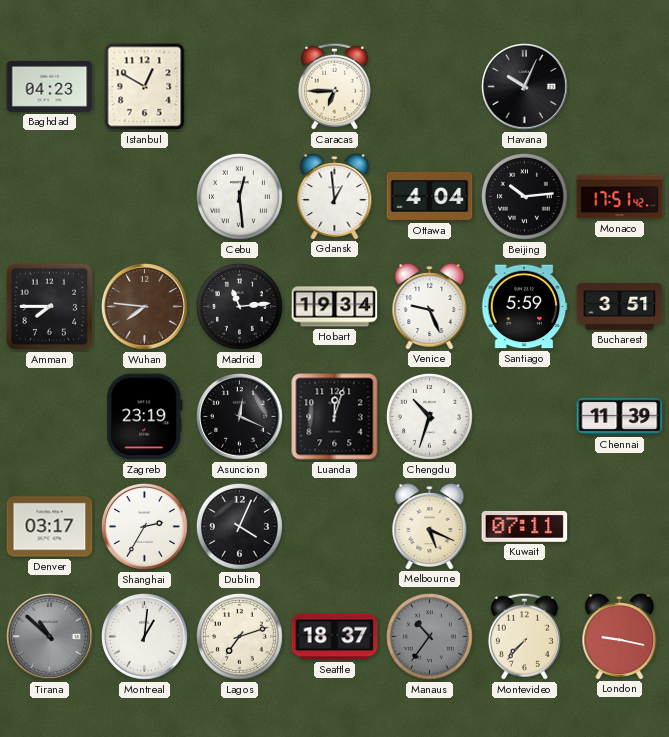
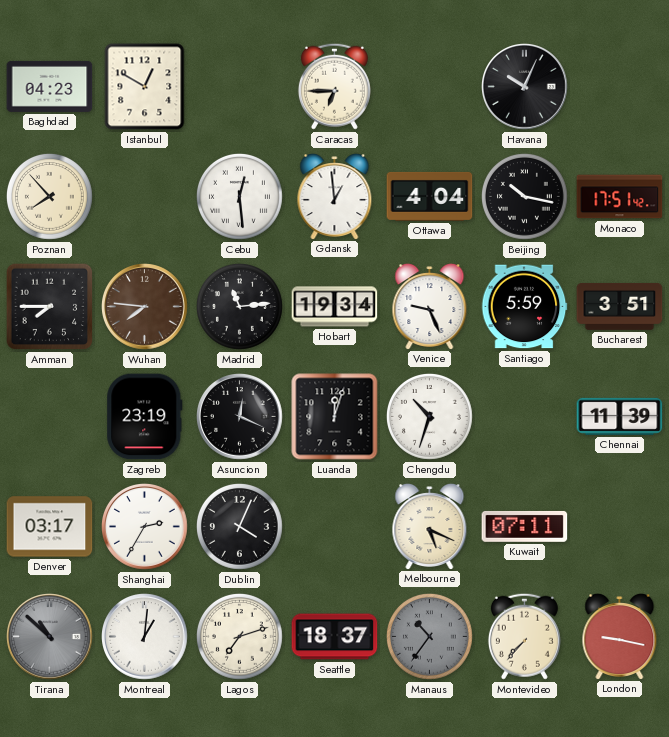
Poznan: none -> 7:53
Beijing: 10:14 -> 10:17
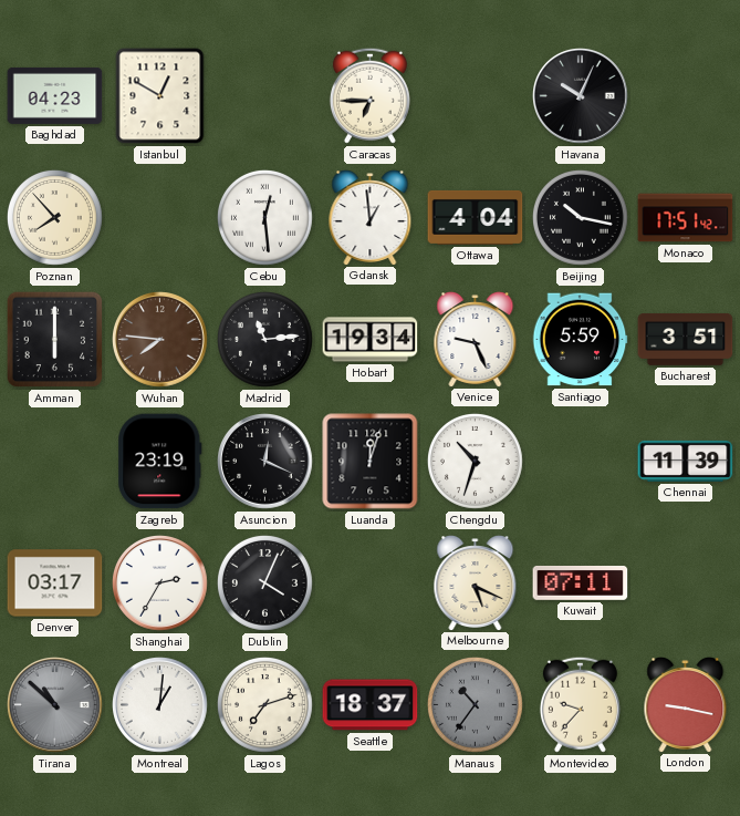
Amman: 7:45 -> 6:00
Montevideo: 7:37 -> 9:37
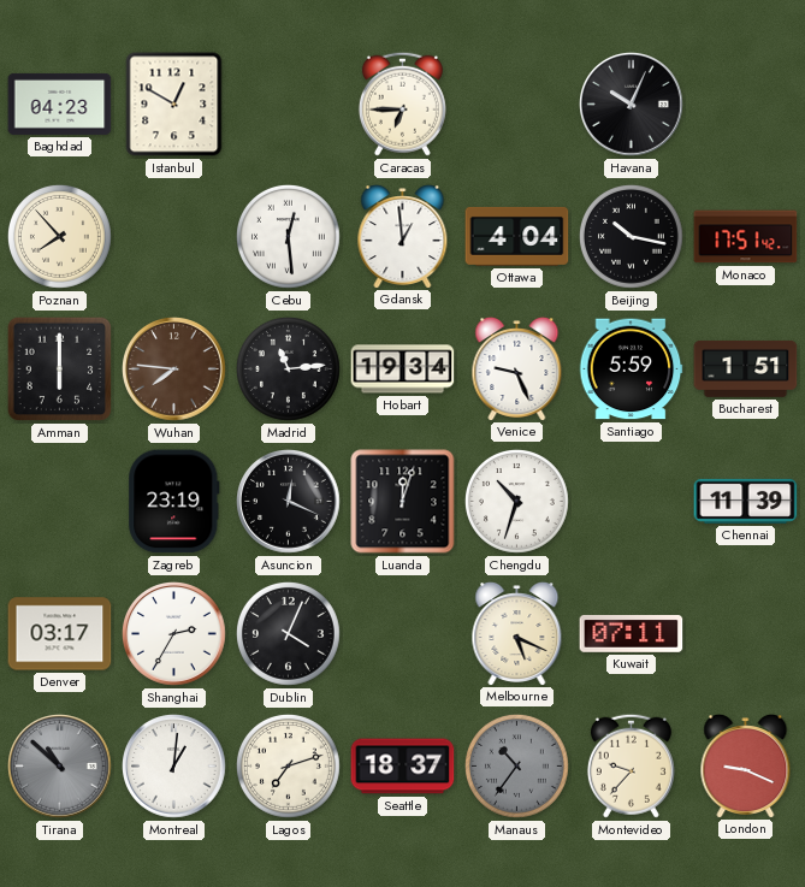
Bucharest: 3:51 -> 1:51
London: 9:17 -> 9:19
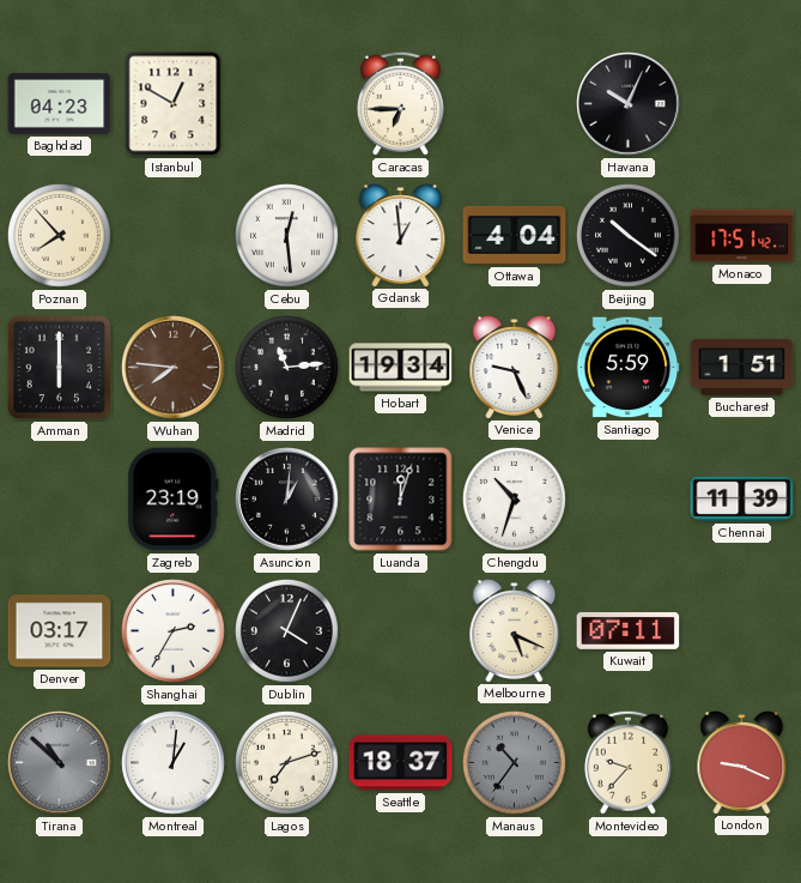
Beijing: 10:17 -> 10:21
Asuncion: 12:19 -> 1:01
